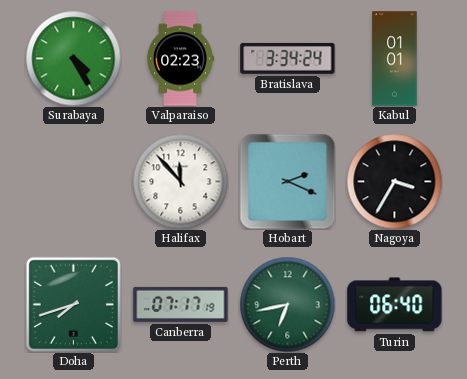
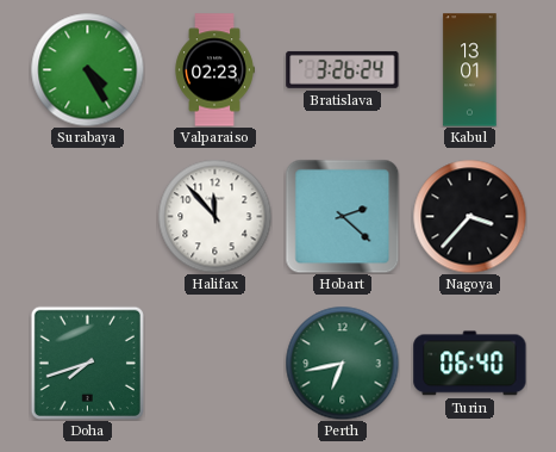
Bratislava: 3:34 -> 3:26
Kabul: 01:01 -> 13:01
Hobart: 2:19 -> 2:22
Nagoya: 3:35 -> 3:37
Canberra: 07:17 -> none
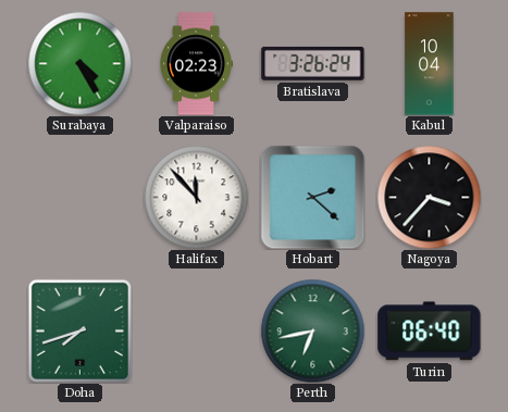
Kabul: 13:01 -> 10:04
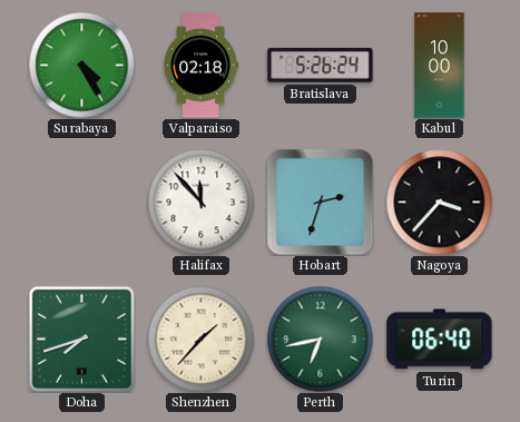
Valparaiso: 02:23 -> 02:18
Bratislava: 3:26 -> 5:26
Kabul: 10:04 -> 10:00
Hobart: 2:22 -> 2:33
Shenzhen: none -> 1:37
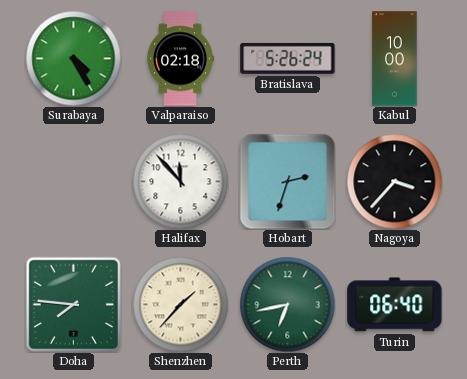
Doha: 7:42 -> 7:46
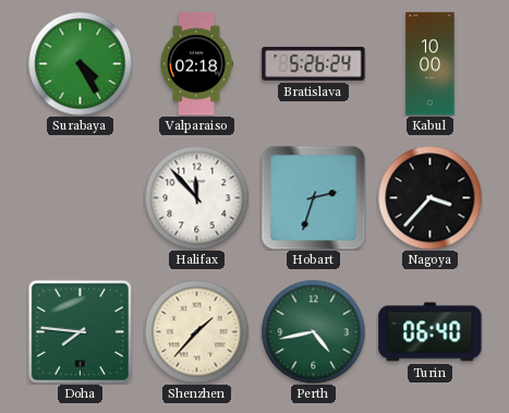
Perth: 6:43 -> 4:43
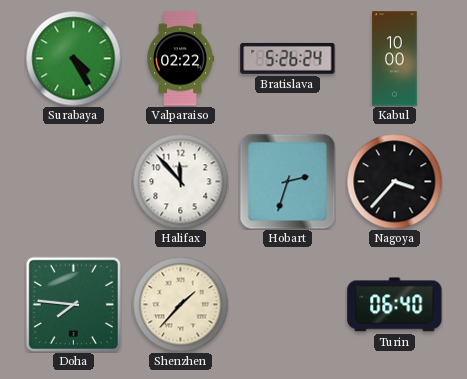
Valparaiso: 02:18 -> 02:22
Perth: 4:43 -> none
